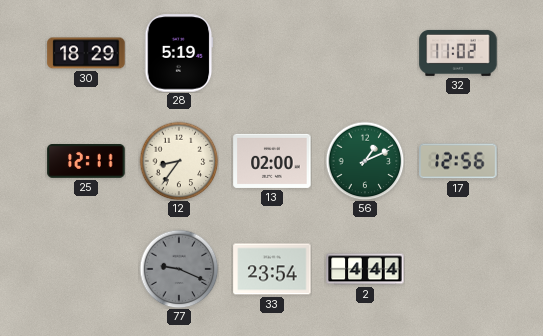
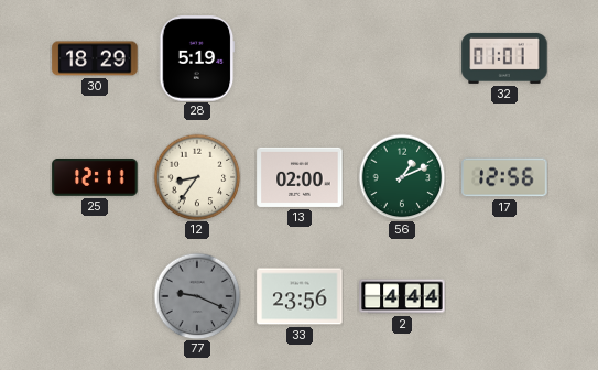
32: 11:02 -> 01:01
33: 23:54 -> 23:56
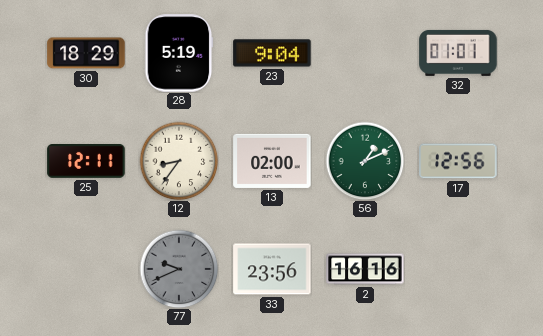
23: none -> 9:04
77: 9:19 -> 9:41
2: 4:44 -> 16:16
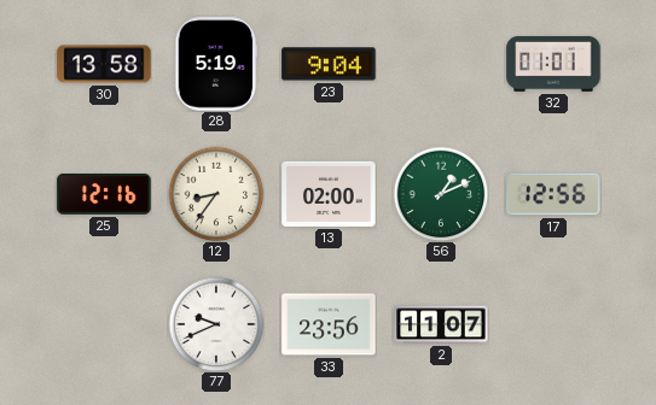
30: 18:29 -> 13:58
25: 12:11 -> 12:16
77 dial: grey -> white
2: 16:16 -> 11:07
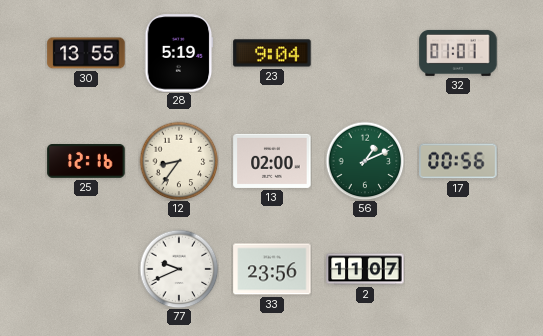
30: 13:58 -> 13:55
17: 12:56 -> 00:56
